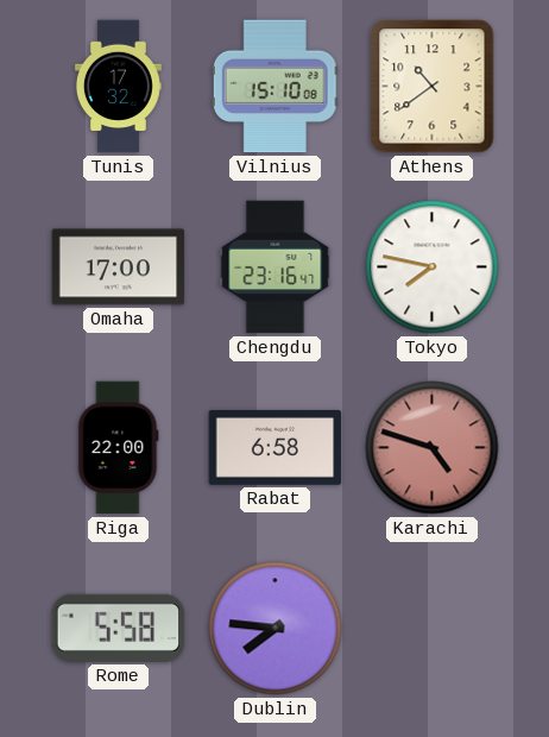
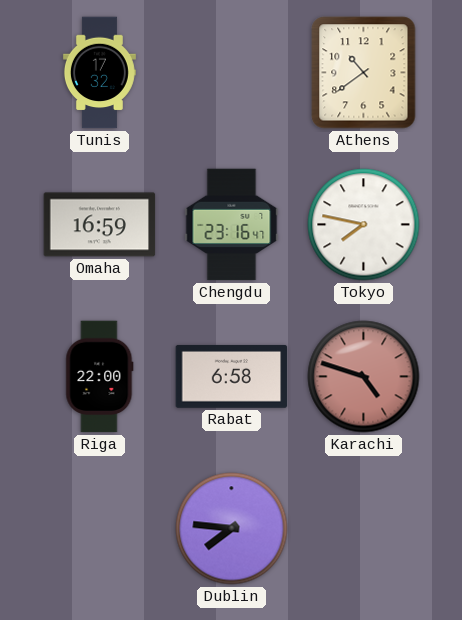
Vilnius: 15:10 -> none
Omaha: 17:00 -> 16:59
Rome: 5:58 -> none
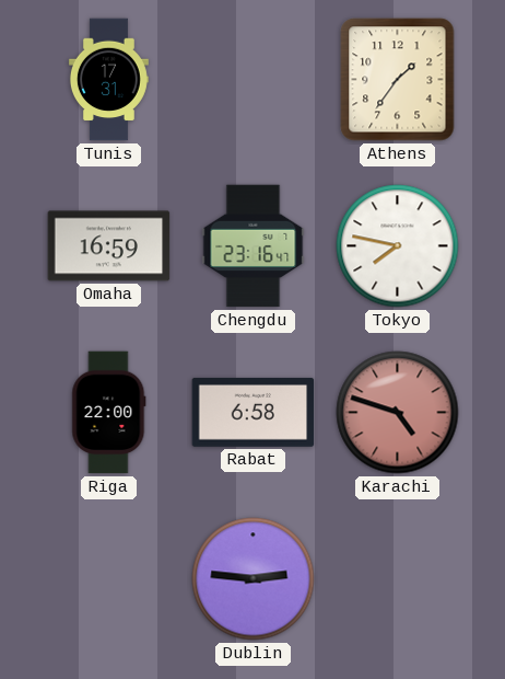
Tunis: 17:32 -> 17:31
Athens: 10:39 -> 1:36
Dublin: 7:46 -> 2:46
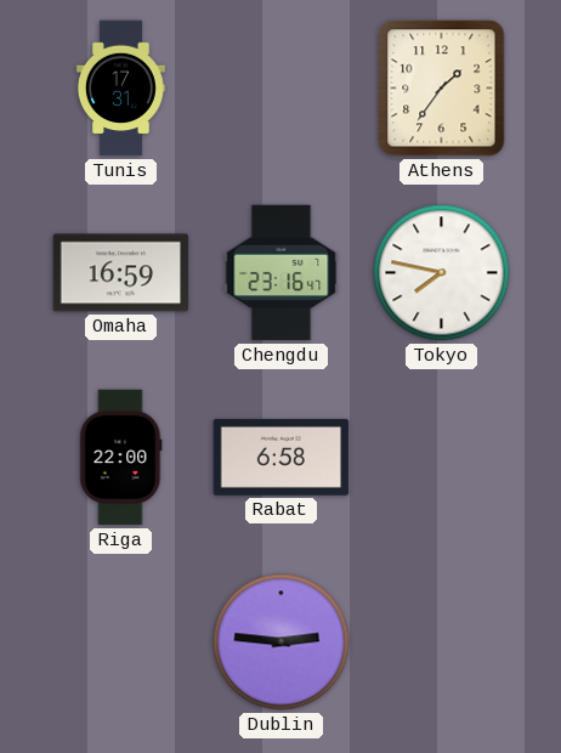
Karachi: 4:48 -> none
